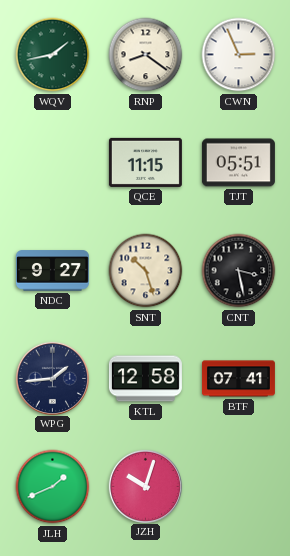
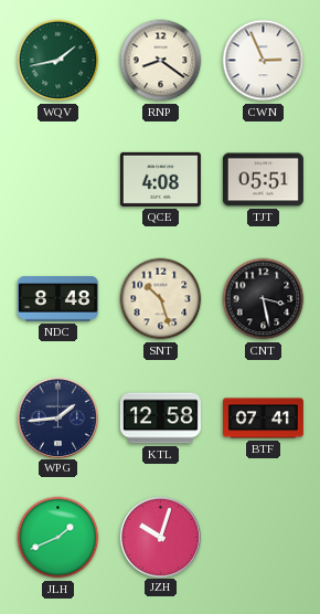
QCE: 11:15 -> 4:08
NDC: 9:27 -> 8:48
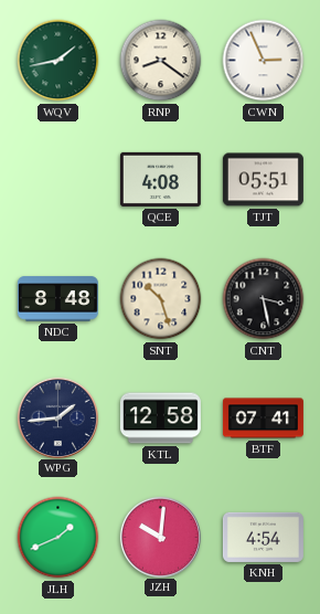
JZH: 10:03 -> 10:01
KNH: none -> 4:54
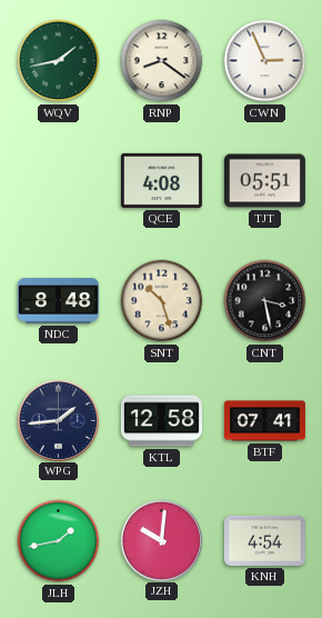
JLH: 1:41 -> 1:43
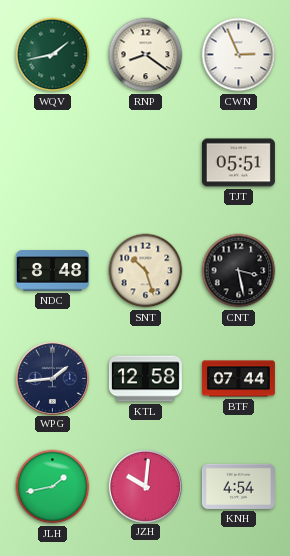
QCE: 4:08 -> none
BTF: 07:41 -> 07:44
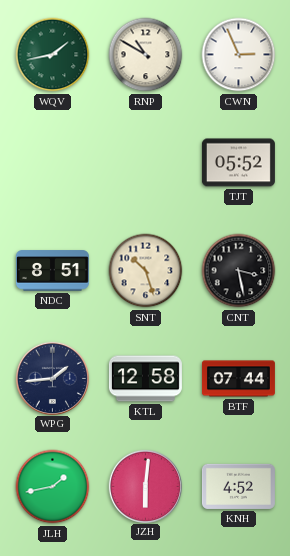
RNP: 8:21 -> 10:50
TJT: 05:51 -> 05:52
NDC: 8:48 -> 8:51
JZH: 10:01 -> 6:01
KNH: 4:54 -> 4:52
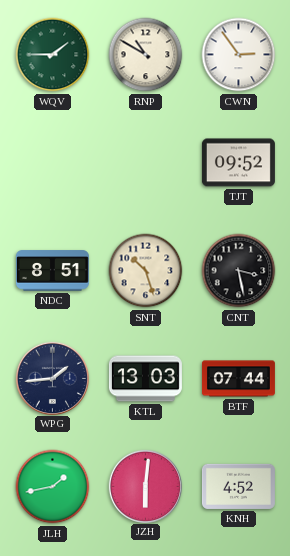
WQV: 1:43 -> 1:45
CWN: 2:56 -> 2:54
TJT: 05:52 -> 09:52
KTL: 12:58 -> 13:03
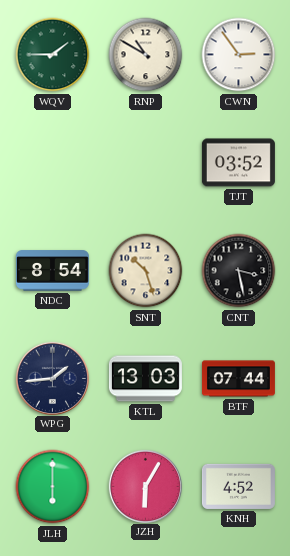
TJT: 09:52 -> 03:52
NDC: 8:51 -> 8:54
JLH: 1:43 -> 6:00
JZH: 6:01 -> 6:05
